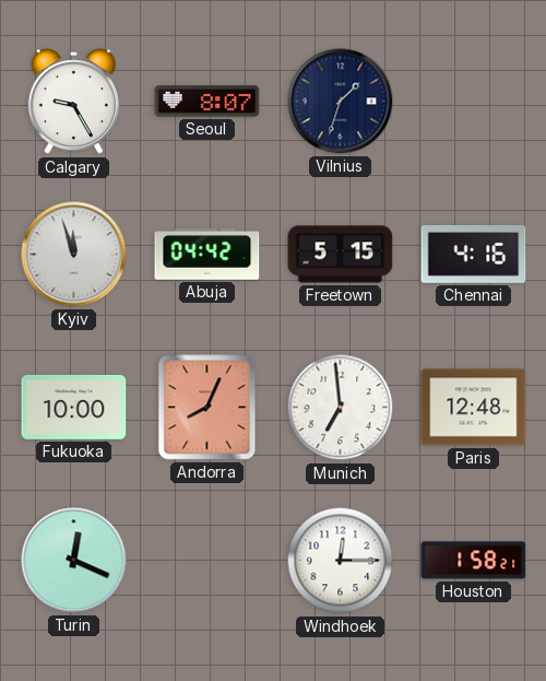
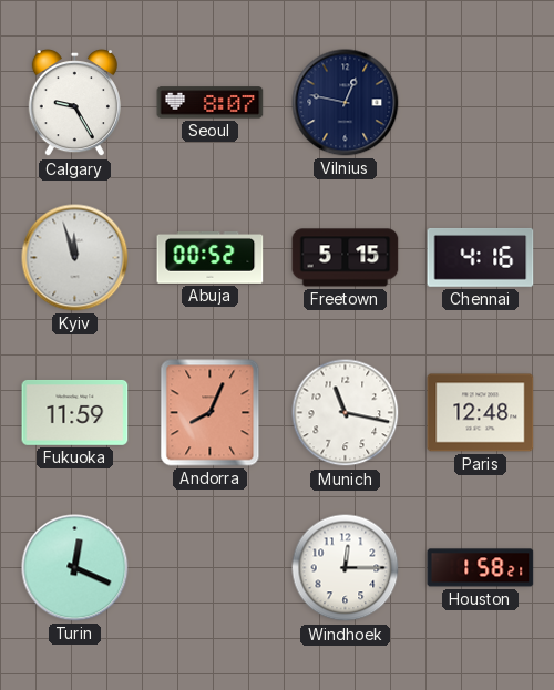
Vilnius: 1:33 -> 12:47
Abuja: 04:42 -> 00:52
Fukuoka: 10:00 -> 11:59
Munich: 6:59 -> 11:17
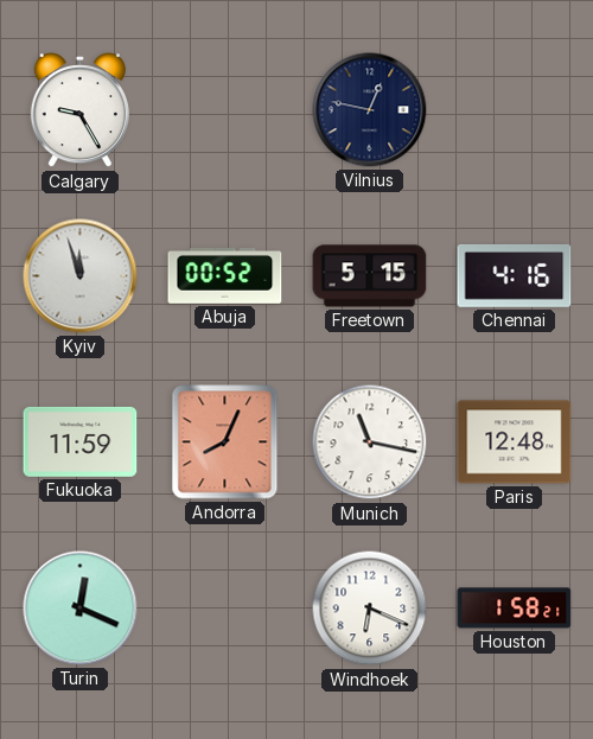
Seoul: 8:07 -> none
Windhoek: 12:15 -> 6:19
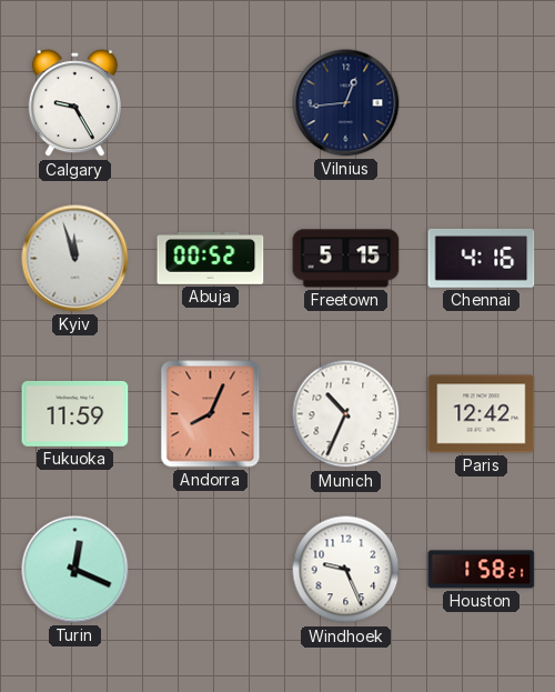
Vilnius: 12:47 -> 12:44
Munich: 11:17 -> 10:34
Paris: 12:48 -> 12:42
Windhoek: 6:19 -> 9:26
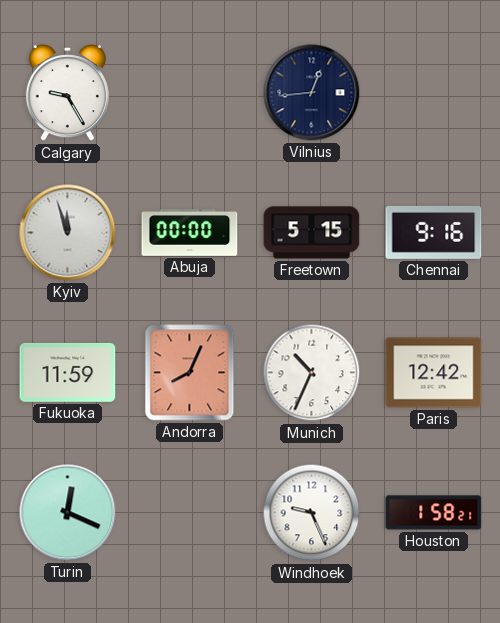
Abuja: 00:52 -> 00:00
Chennai: 4:16 -> 9:16
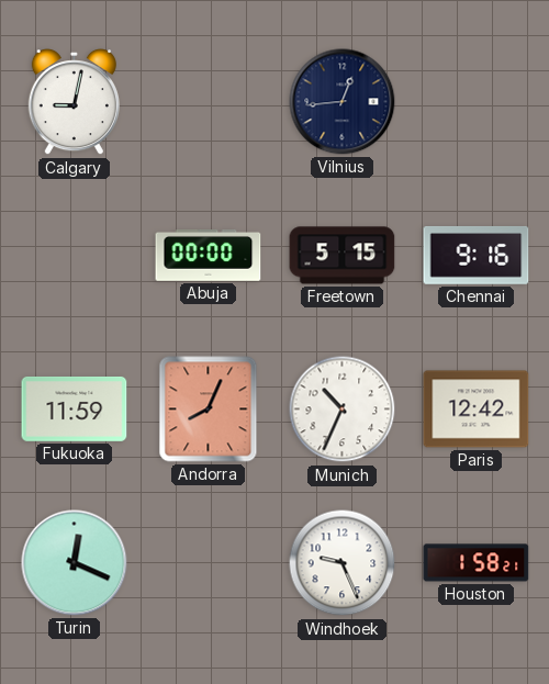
Calgary: 9:25 -> 9:02
Kyiv: 11:57 -> none
